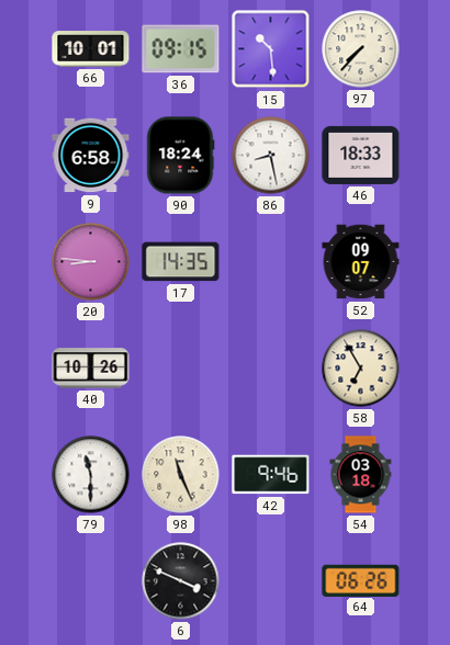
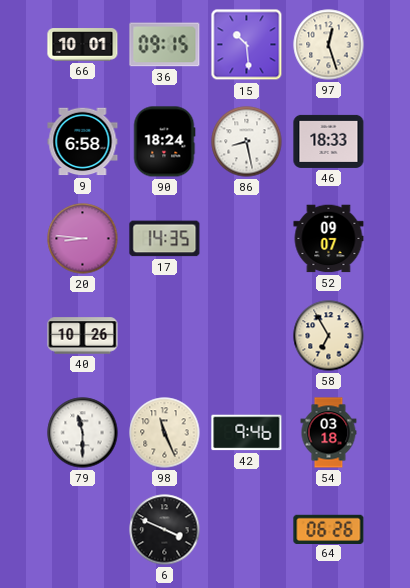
97: 7:37 -> 12:27
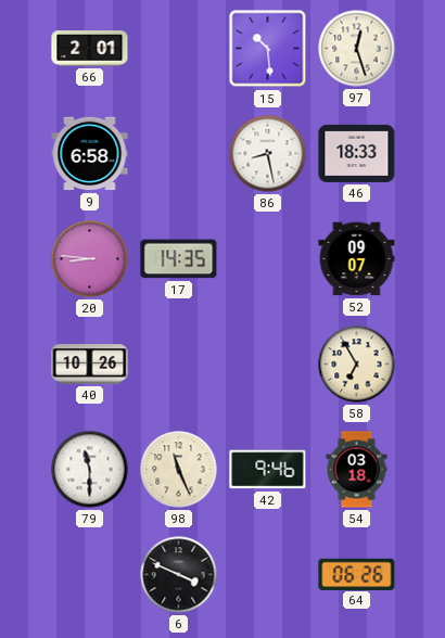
66: 10:01 -> 2:01
36: 09:15 -> none
90: 18:24 -> none
